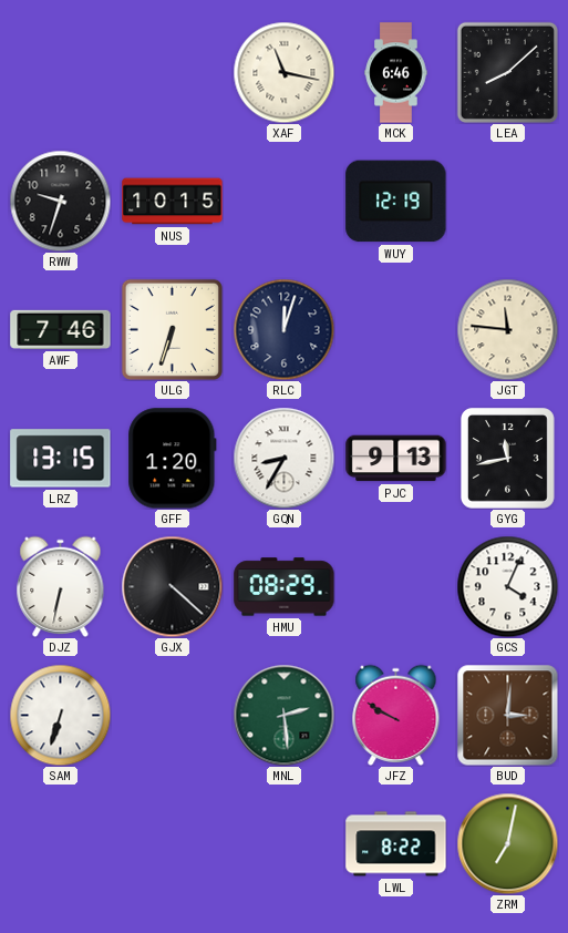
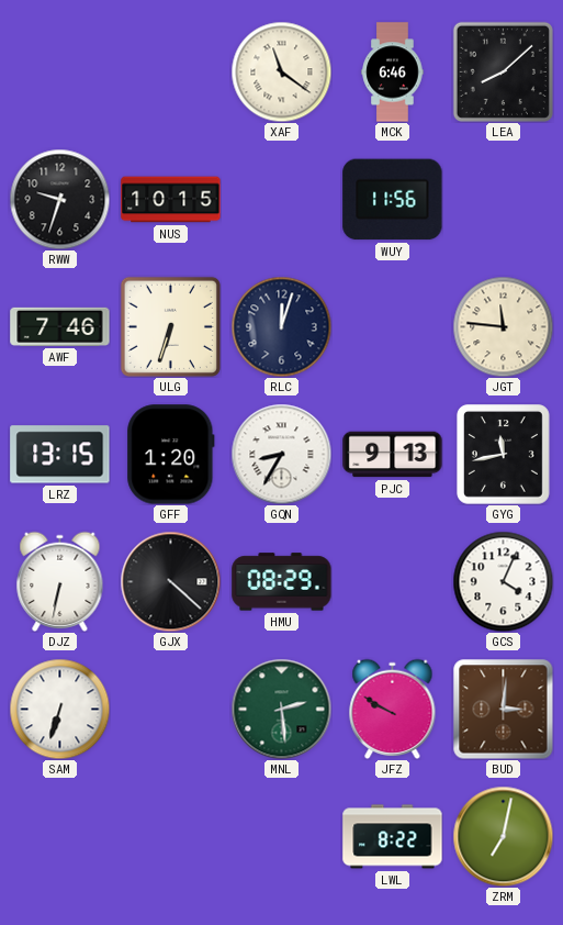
XAF: 11:17 -> 11:21
WUY: 12:19 -> 11:56
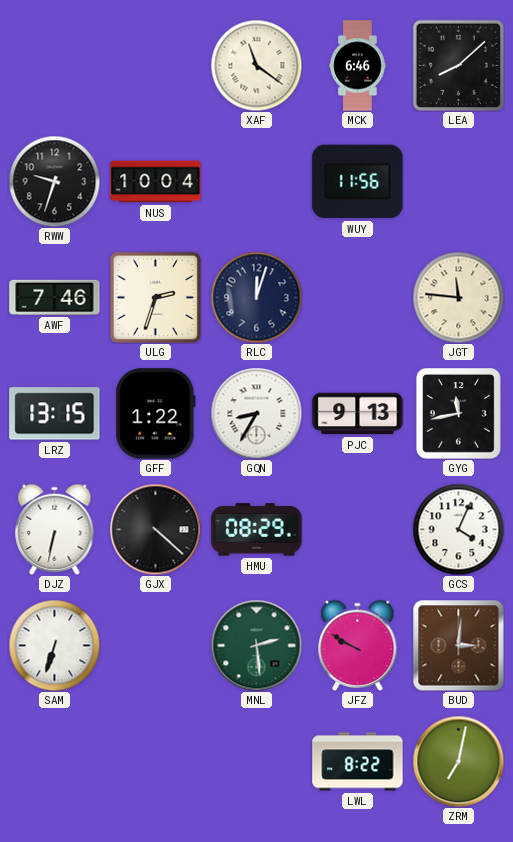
NUS: 10:15 -> 10:04
ULG: 6:33 -> 2:33
GFF: 1:20 -> 1:22
